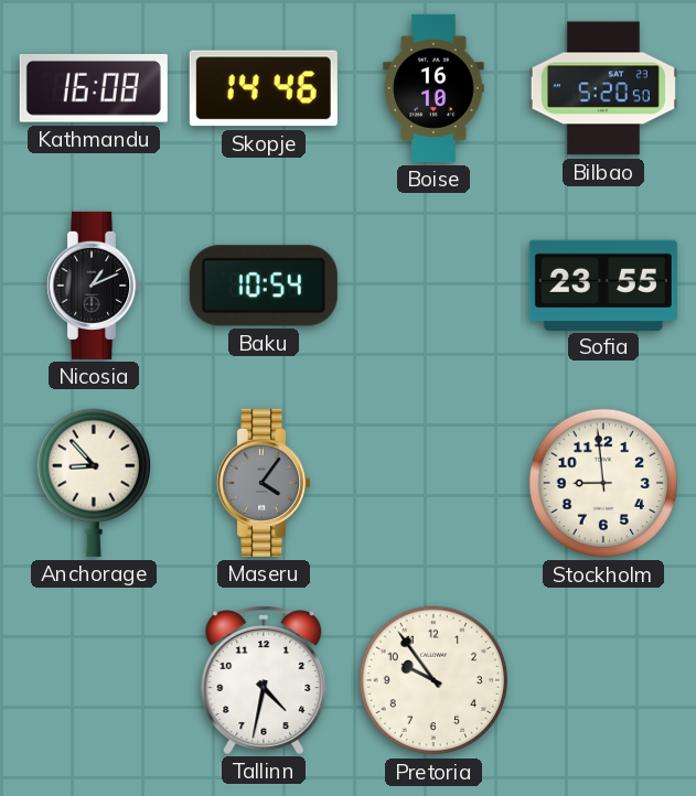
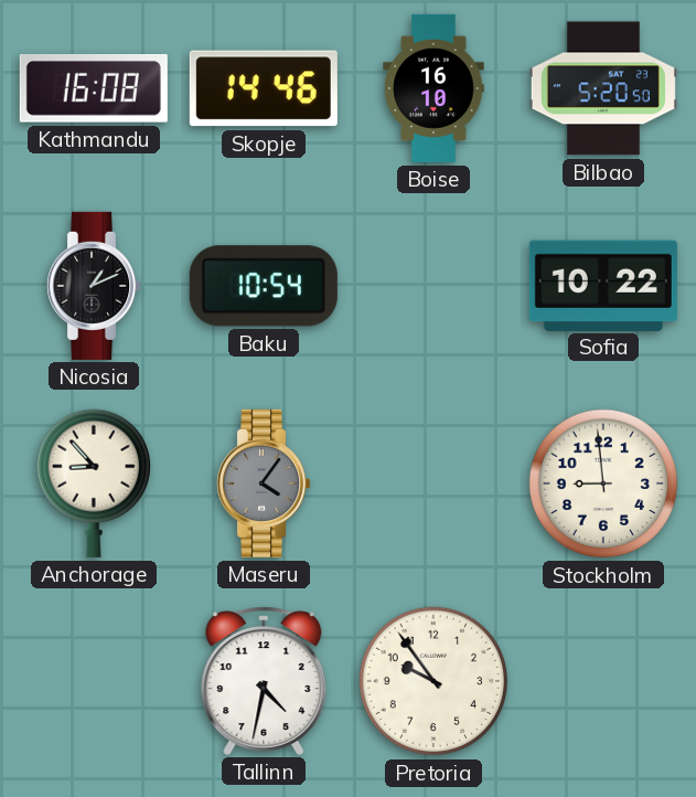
Sofia: 23:55 -> 10:22
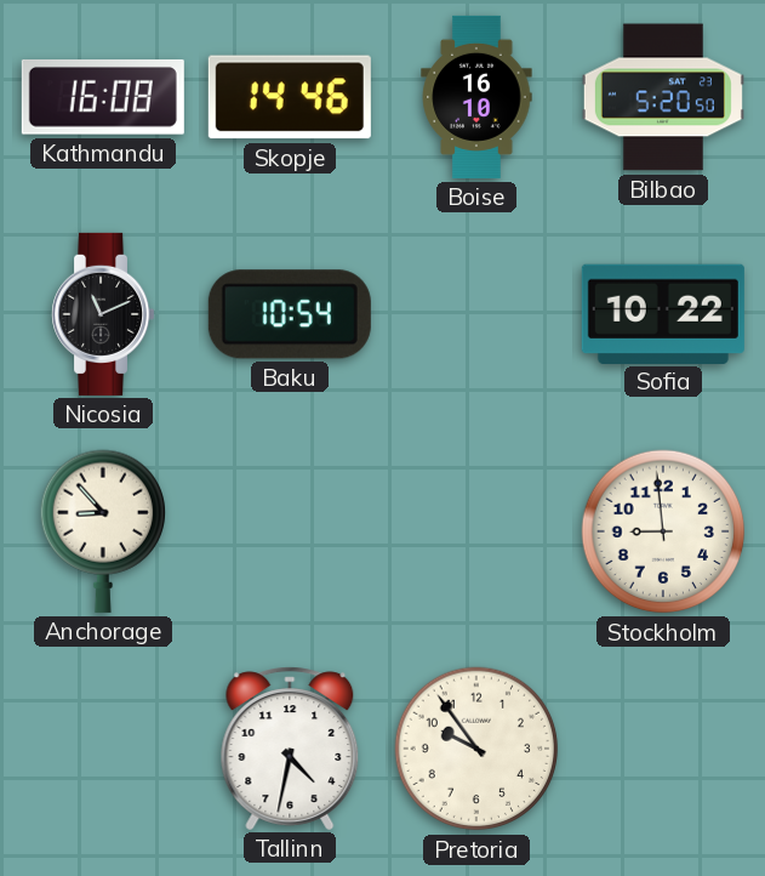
Nicosia: 1:11 -> 11:11
Maseru: 4:06 -> none
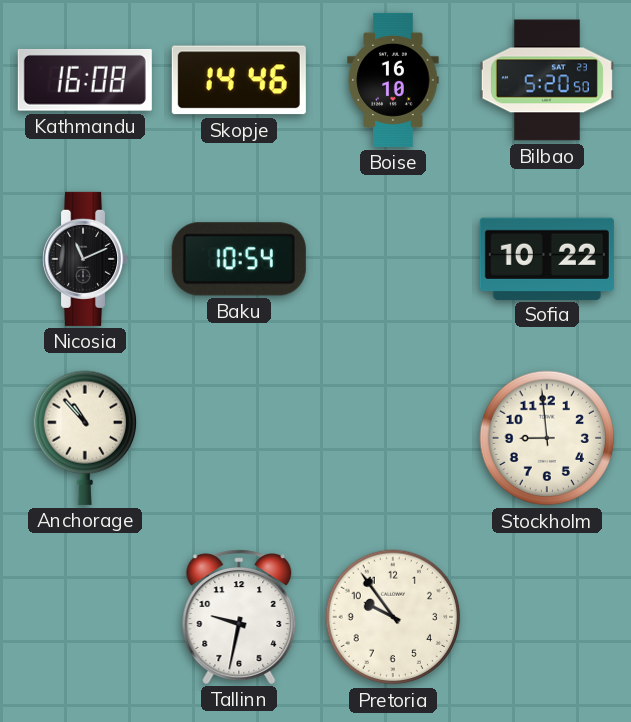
Anchorage: 8:53 -> 10:53
Tallinn: 4:32 -> 9:32
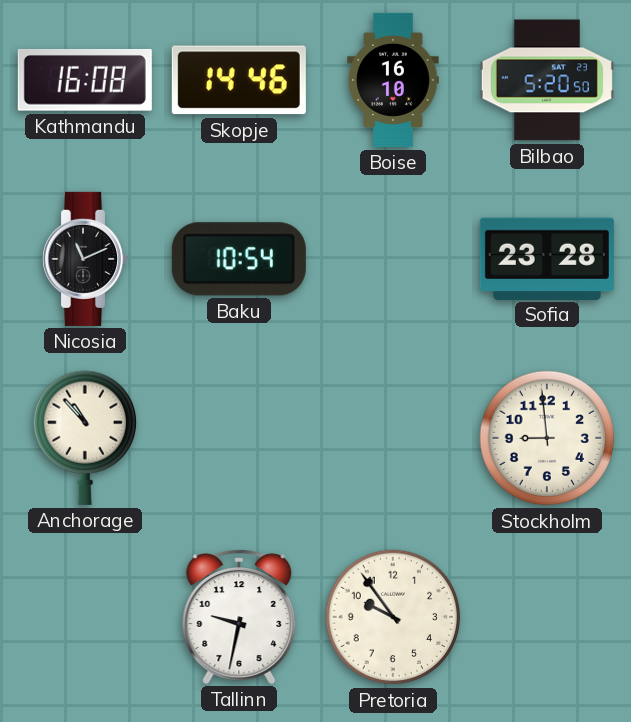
Sofia: 10:22 -> 23:28
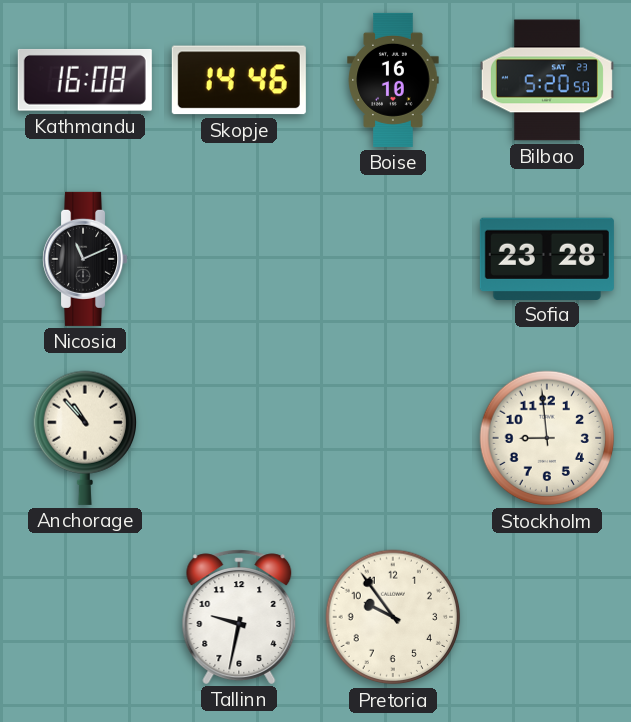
Baku: 10:54 -> none
